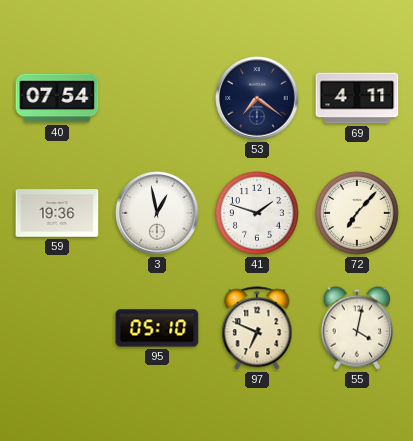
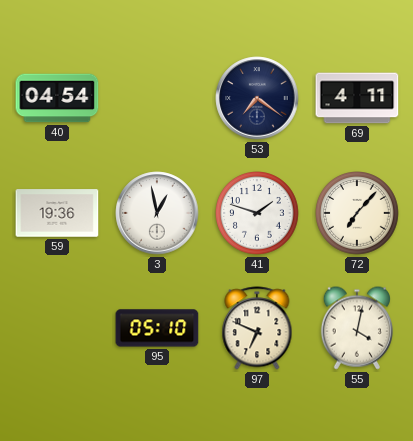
40: 07:54 -> 04:54
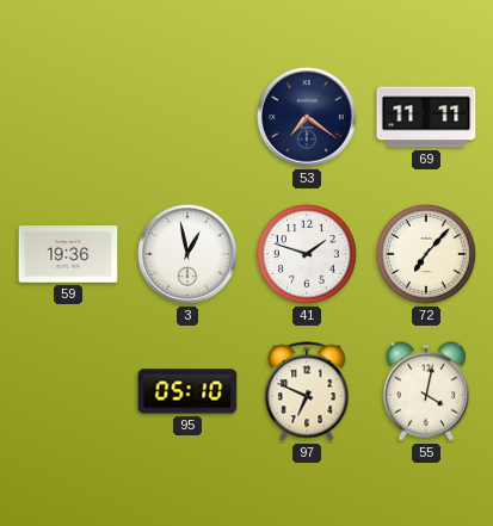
40: 04:54 -> none
69: 4:11 -> 11:11
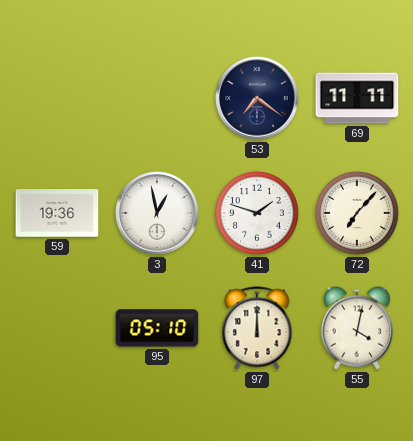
97: 6:49 -> 12:00
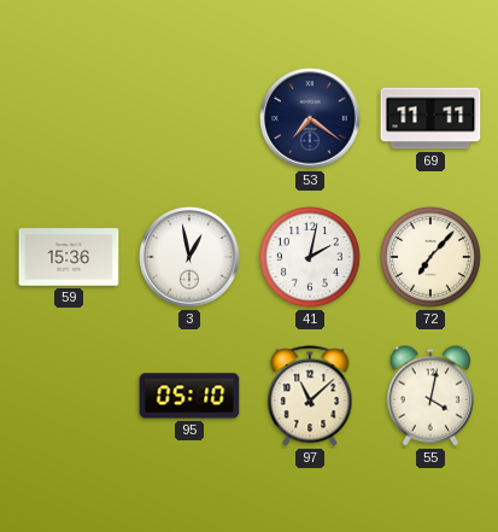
59: 19:36 -> 15:36
41: 1:48 -> 2:02
97: 12:00 -> 11:08
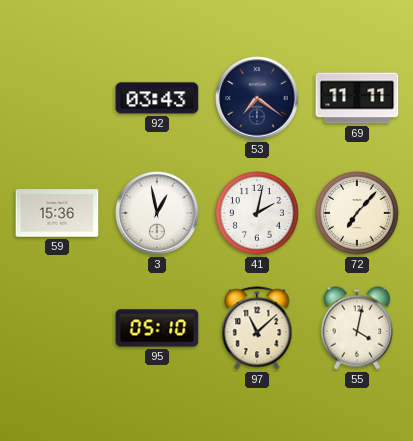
92: none -> 03:43
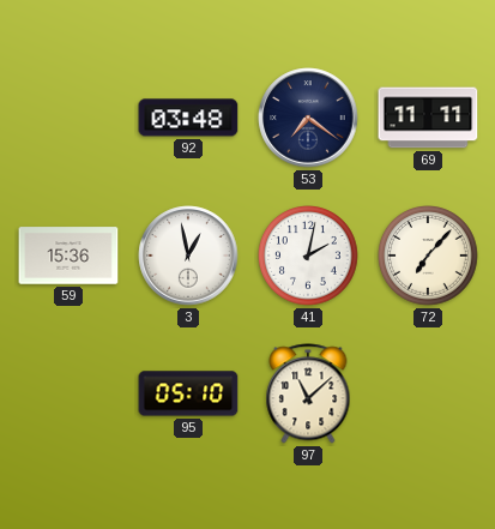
92: 03:43 -> 03:48
55: 4:02 -> none
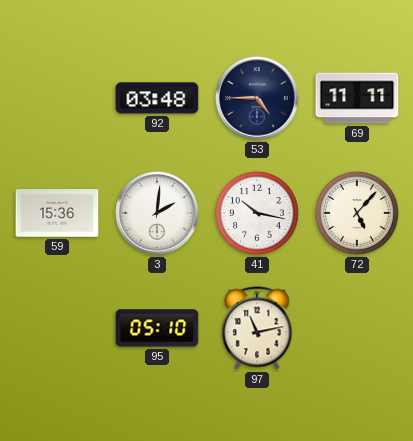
53: 7:21 -> 4:45
3: 12:58 -> 2:01
41: 2:02 -> 10:17
72: 7:07 -> 5:07
97: 11:08 -> 11:13
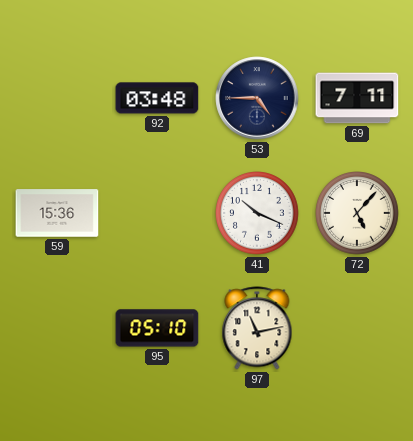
69: 11:11 -> 7:11
3: 2:01 -> none
41: 10:17 -> 10:19
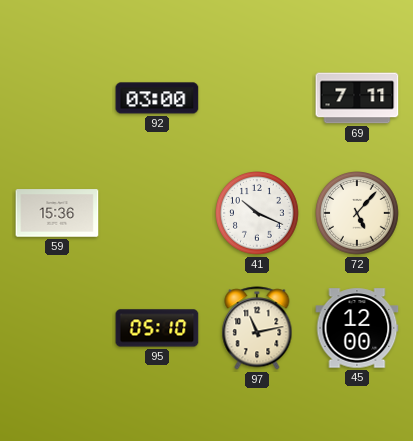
92: 03:48 -> 03:00
53: 4:45 -> none
45: none -> 12:00
